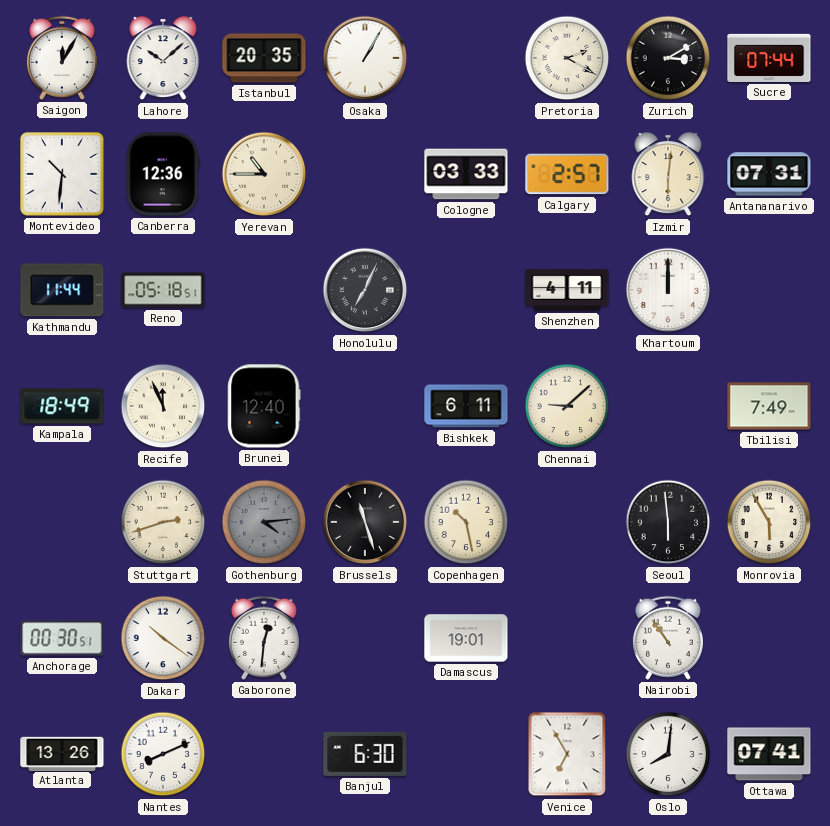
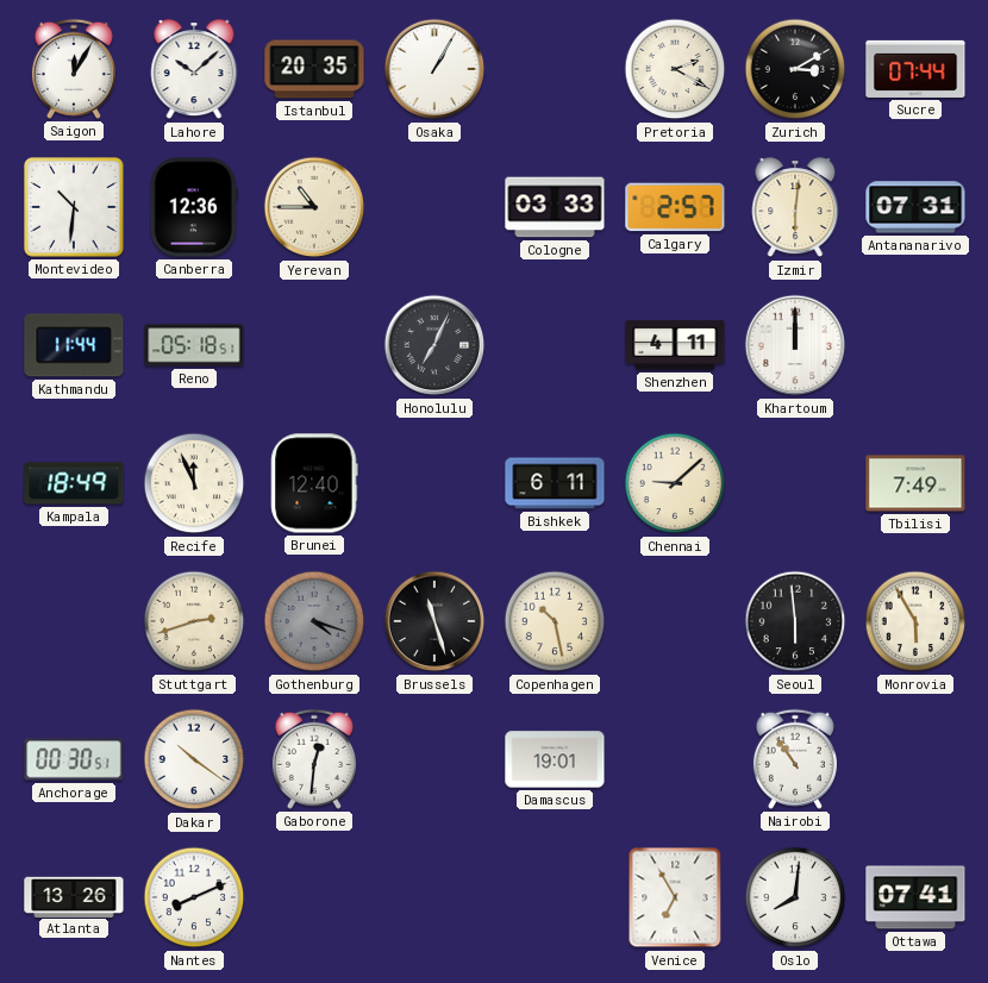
Gothenburg: 4:14 -> 4:18
Banjul: 6:30 -> none
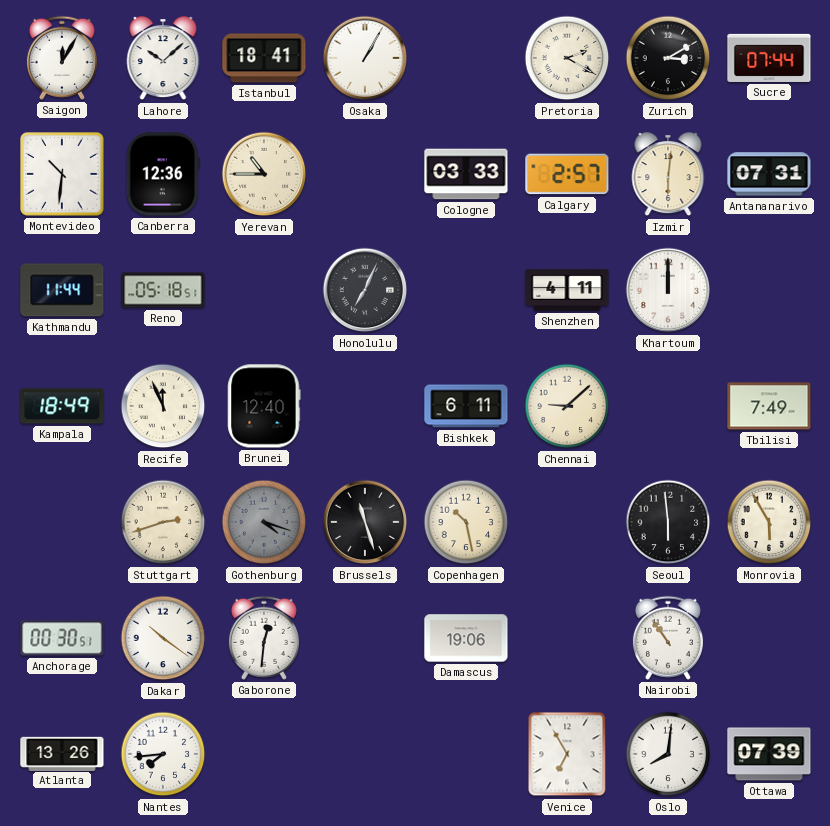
Istanbul: 20:35 -> 18:41
Damascus: 19:01 -> 19:06
Nantes: 8:11 -> 7:44
Ottawa: 07:41 -> 07:39
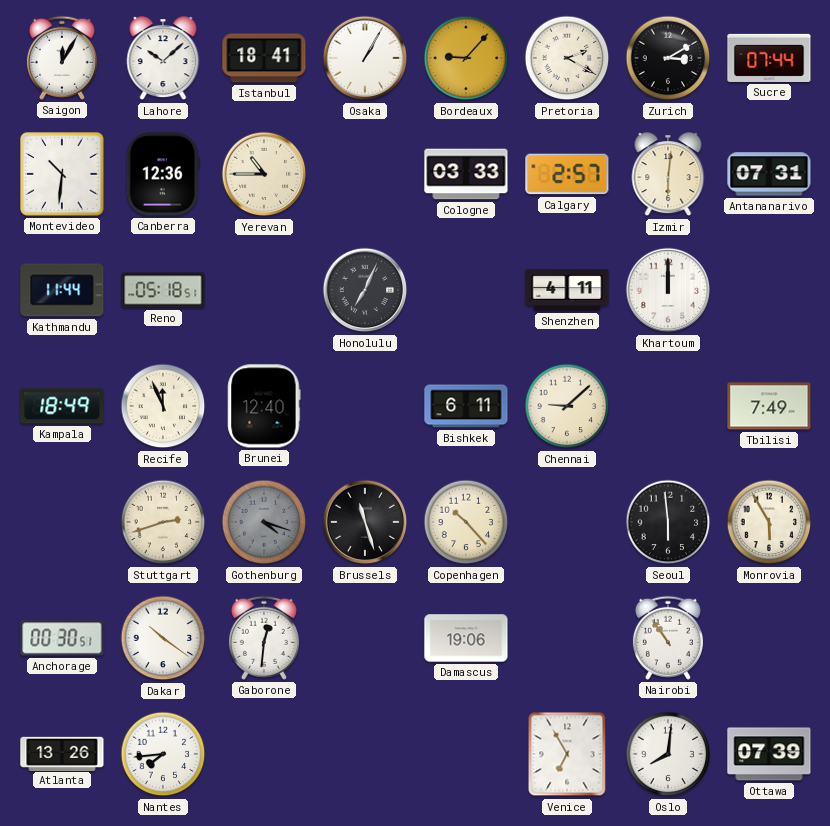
Bordeaux: none -> 9:07
Copenhagen: 10:28 -> 10:23
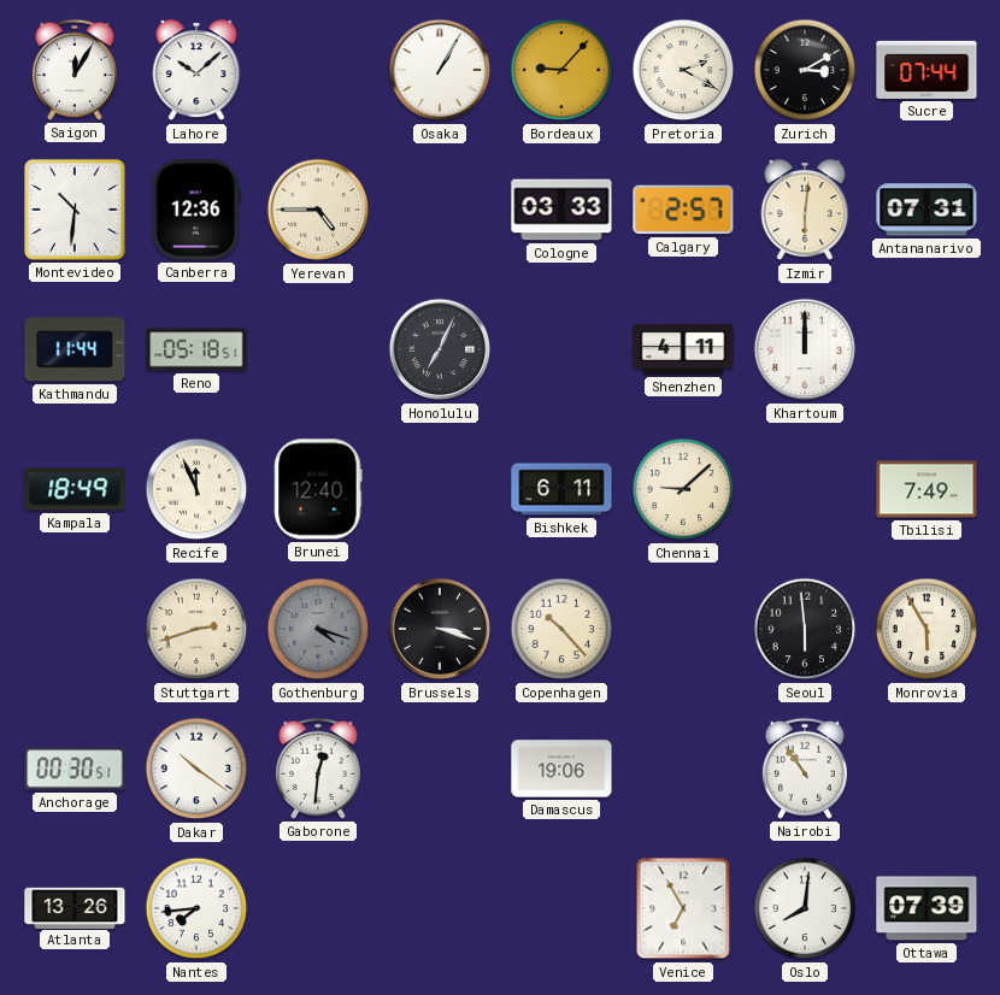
Istanbul: 18:41 -> none
Yerevan: 10:45 -> 4:45
Brussels: 11:27 -> 3:18
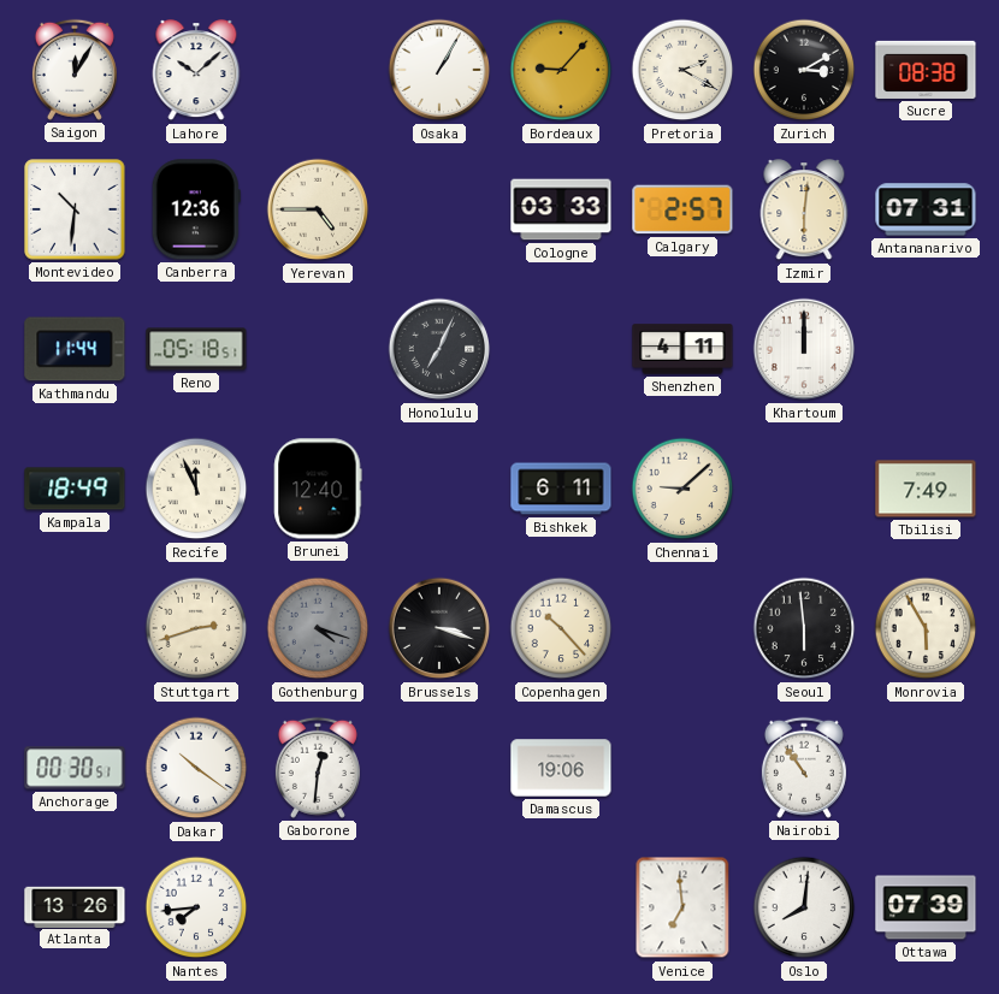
Sucre: 07:44 -> 08:38
Venice: 6:55 -> 6:59
